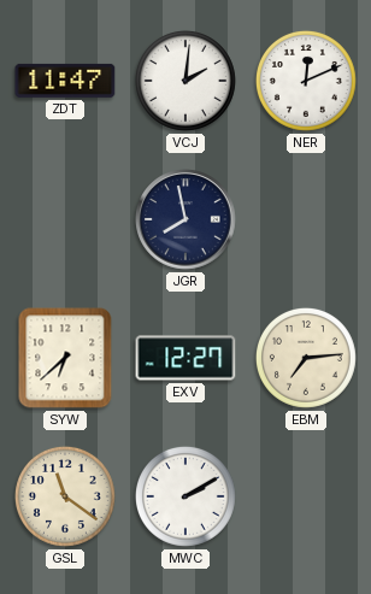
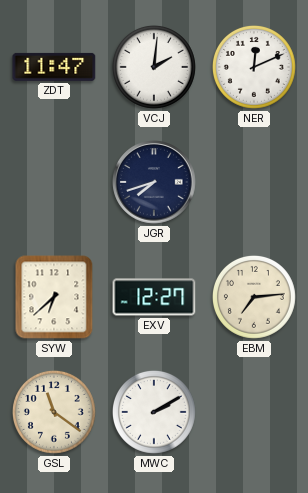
JGR: 7:58 -> 7:42
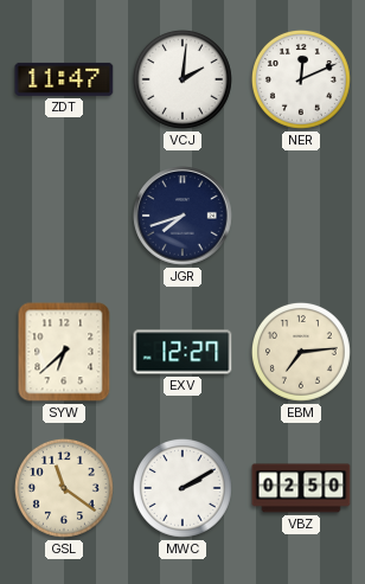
VBZ: none -> 02:50
